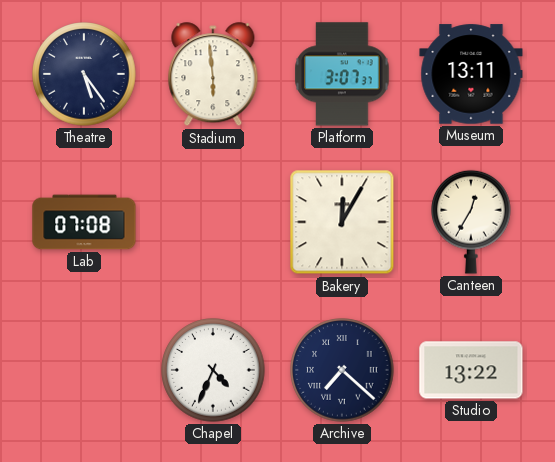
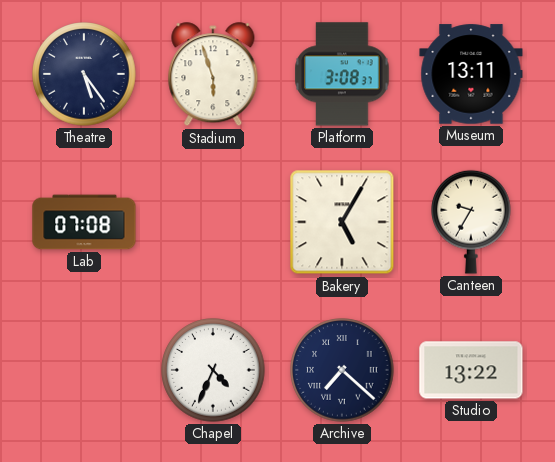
Stadium: 5:59 -> 5:57
Platform: 3:07 -> 3:08
Bakery: 12:05 -> 5:05
Canteen: 12:35 -> 9:35
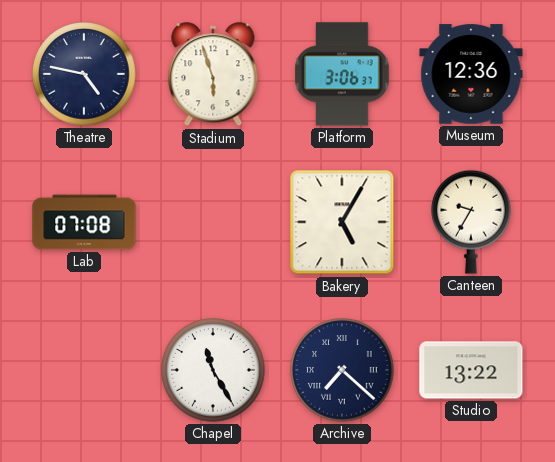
Theatre: 5:24 -> 4:47
Platform: 3:08 -> 3:06
Museum: 13:11 -> 12:36
Chapel: 4:34 -> 11:25
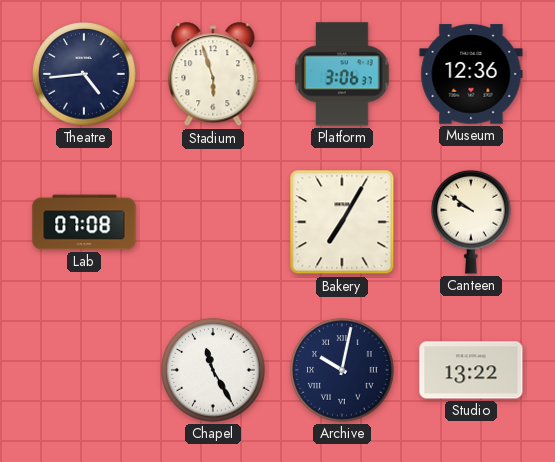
Theatre: 4:47 -> 4:44
Bakery: 5:05 -> 7:05
Canteen: 9:35 -> 9:51
Archive: 7:22 -> 10:02
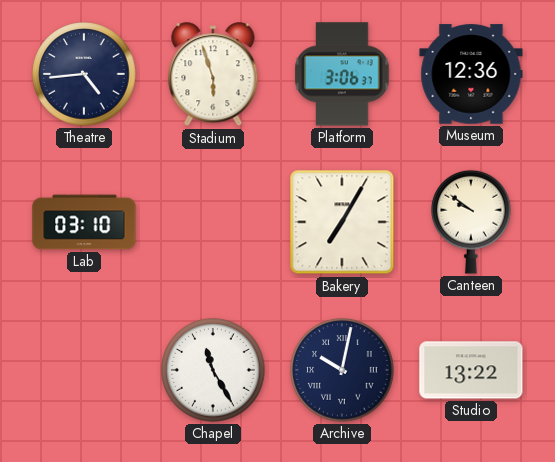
Lab: 07:08 -> 03:10
